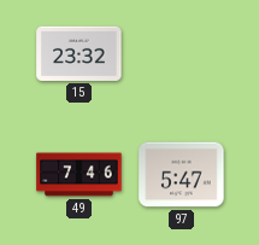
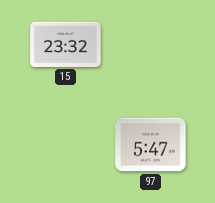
49: 7:46 -> none
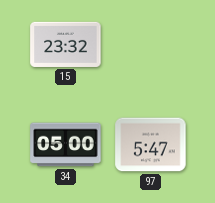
34: none -> 05:00
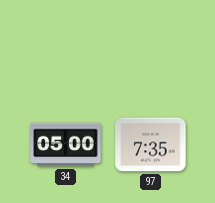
15: 23:32 -> none
97: 5:47 -> 7:35
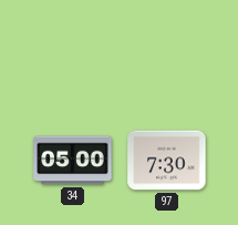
97: 7:35 -> 7:30
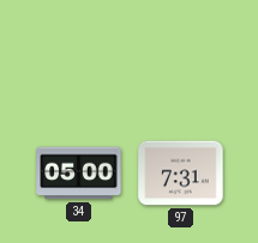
97: 7:30 -> 7:31
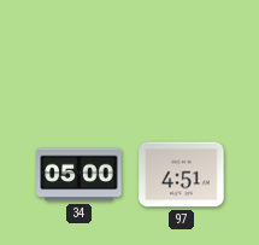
97: 7:31 -> 4:51
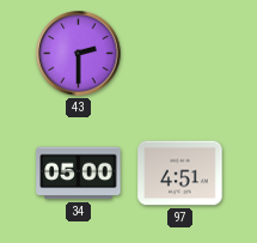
43: none -> 2:30
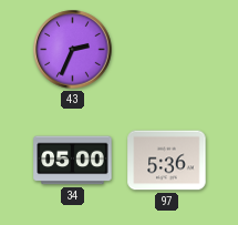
43: 2:30 -> 2:34
97: 4:51 -> 5:36
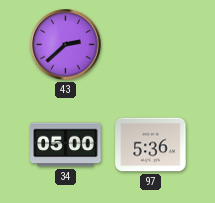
43: 2:34 -> 2:38
